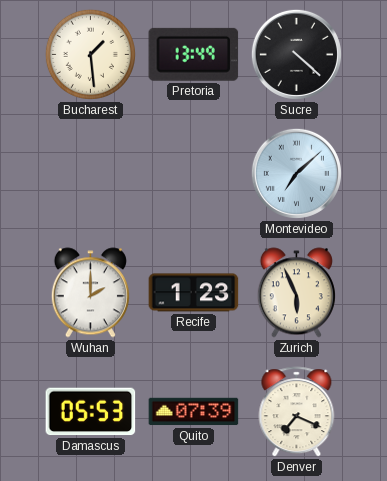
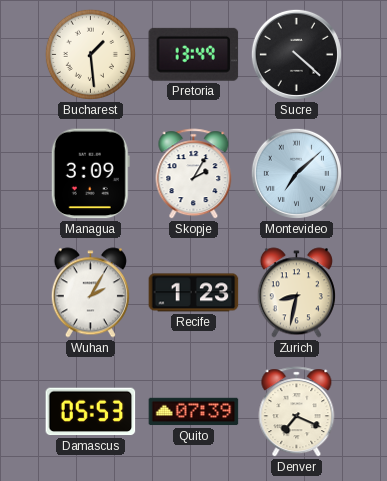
Managua: none -> 3:09
Skopje: none -> 2:05
Wuhan: 2:00 -> 2:05
Zurich: 5:56 -> 8:32
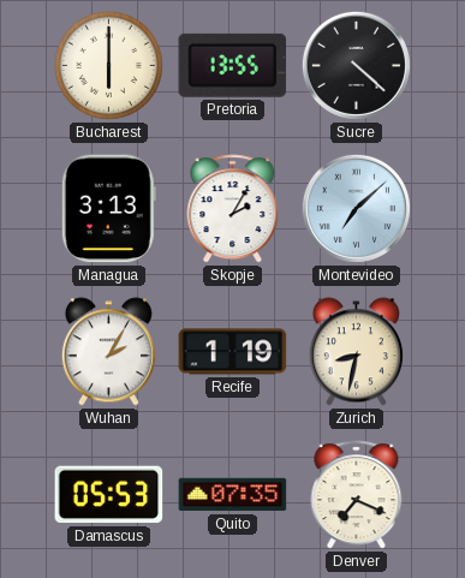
Bucharest: 1:29 -> 6:00
Pretoria: 13:49 -> 13:55
Managua: 3:09 -> 3:13
Recife: 1:23 -> 1:19
Quito: 07:39 -> 07:35
